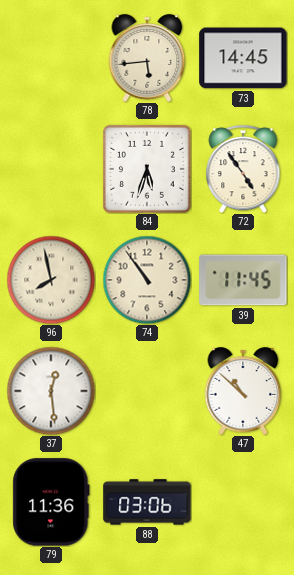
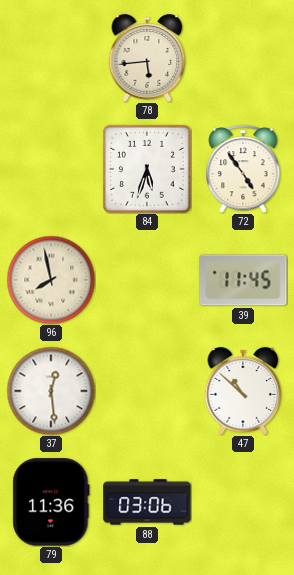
73: 14:45 -> none
74: 10:54 -> none
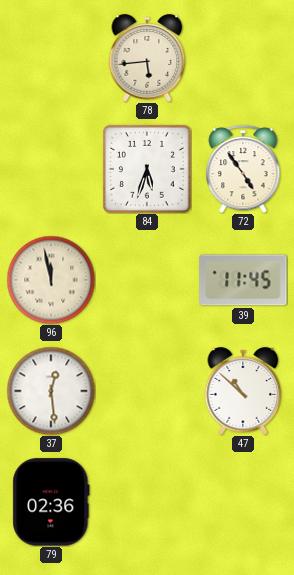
96: 7:58 -> 11:58
79: 11:36 -> 02:36
88: 03:06 -> none
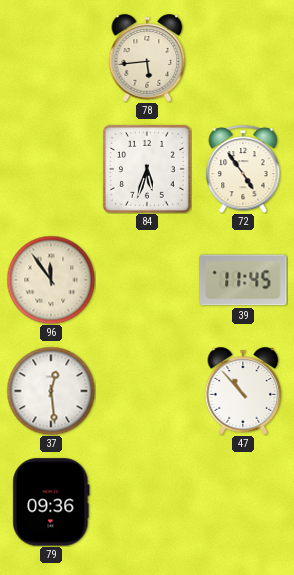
96: 11:58 -> 11:54
47: 10:52 -> 10:53
79: 02:36 -> 09:36
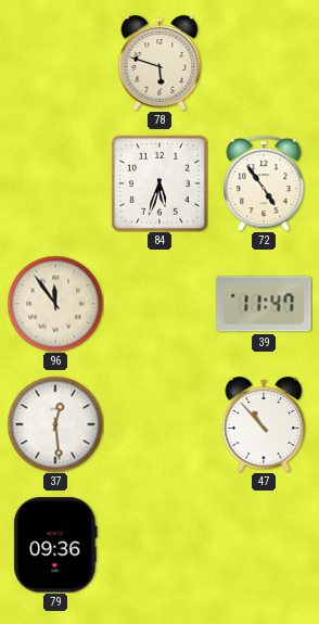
78: 5:44 -> 5:48
39: 11:45 -> 11:47
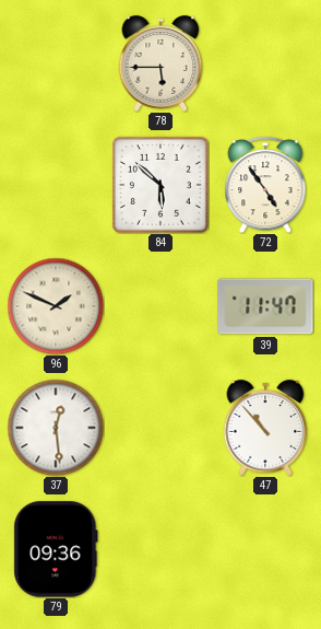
78: 5:48 -> 5:45
84: 5:33 -> 5:52
96: 11:54 -> 1:49
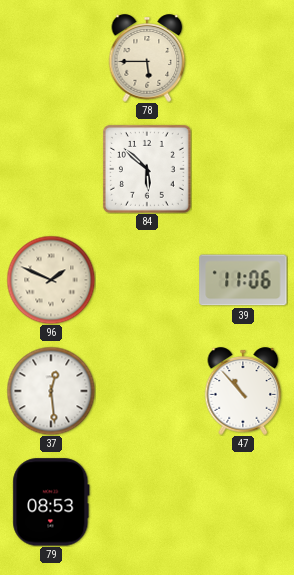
72: 4:54 -> none
39: 11:47 -> 11:06
79: 09:36 -> 08:53
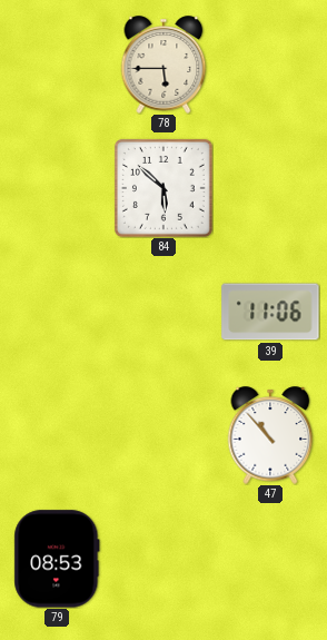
96: 1:49 -> none
37: 12:29 -> none
